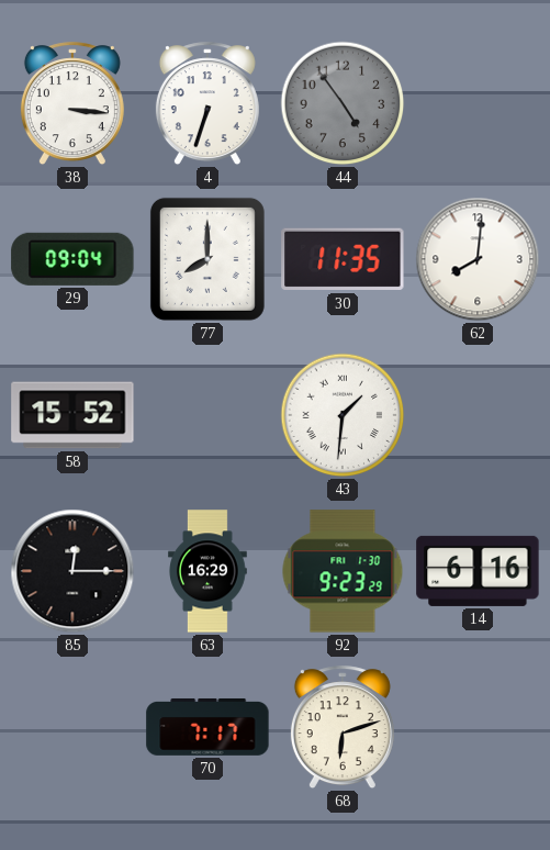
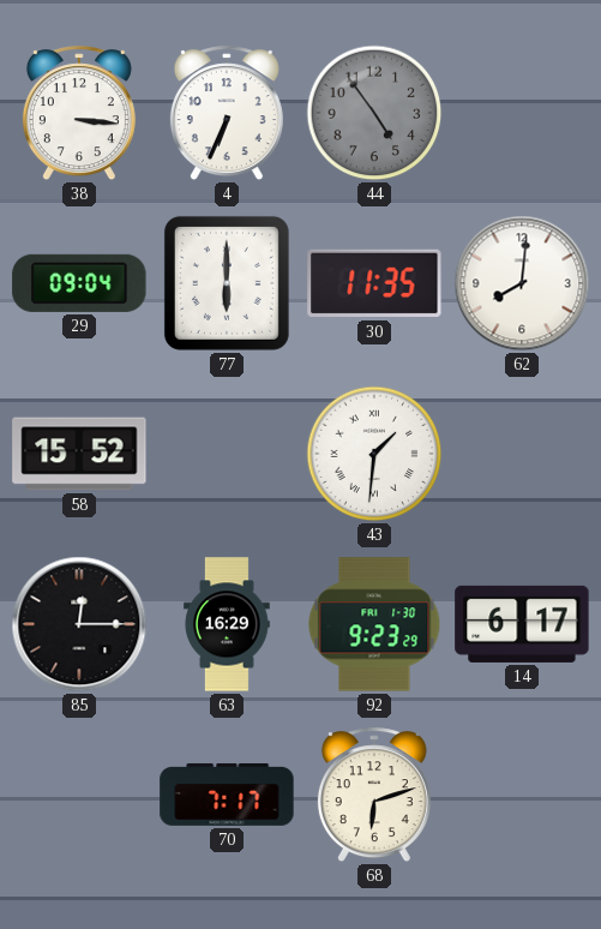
4: 6:33 -> 6:34
77: 8:00 -> 6:00
14: 6:16 -> 6:17
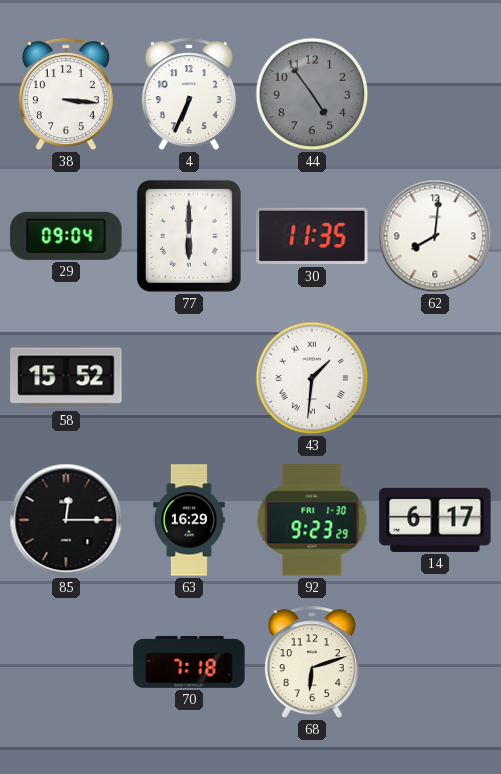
70: 7:17 -> 7:18
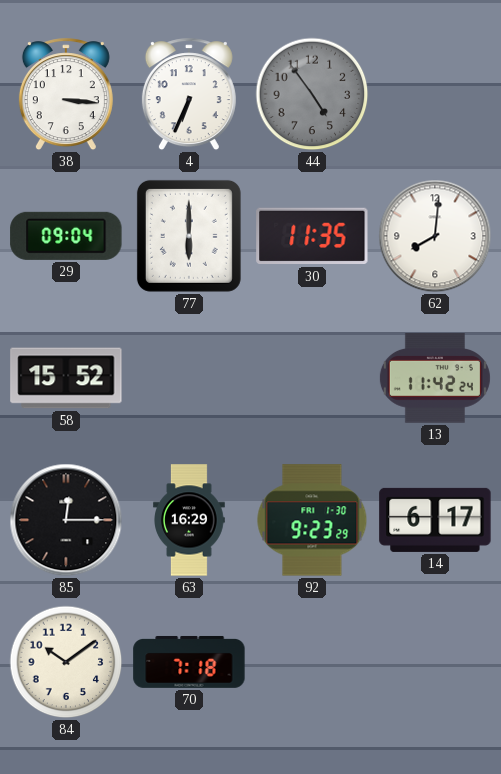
43: 1:31 -> none
13: none -> 11:42
84: none -> 10:09
68: 6:12 -> none
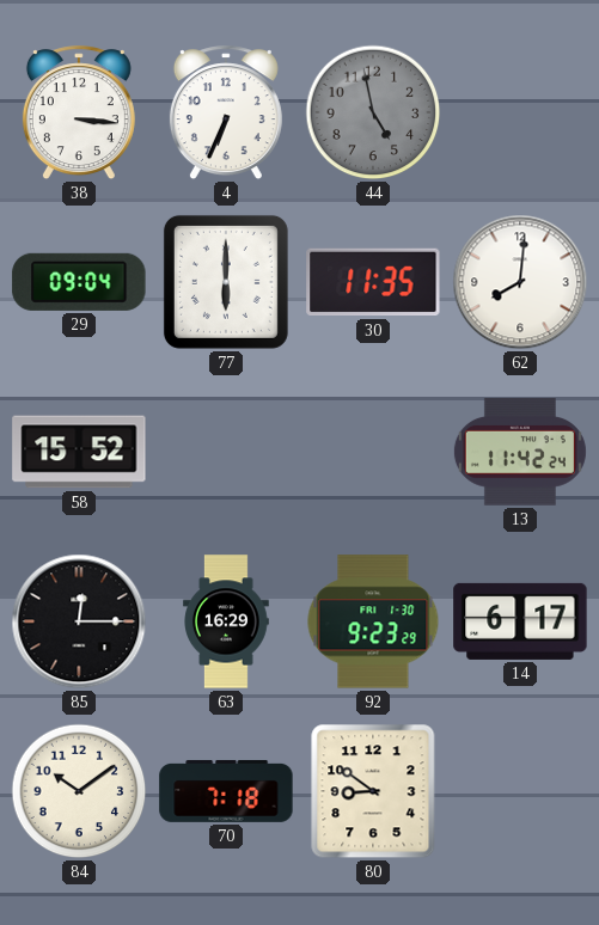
44: 4:54 -> 4:58
80: none -> 8:51
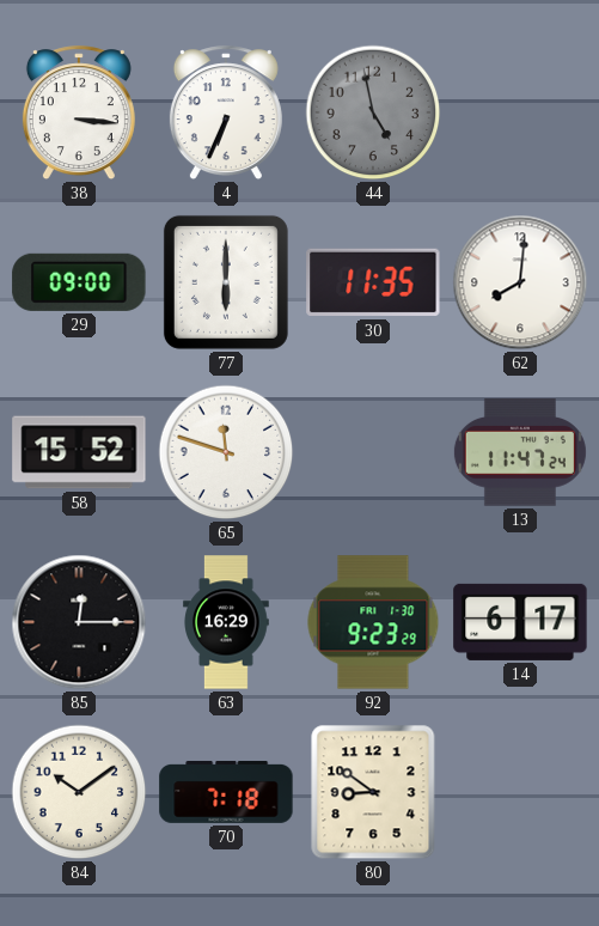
29: 09:04 -> 09:00
65: none -> 11:48
13: 11:42 -> 11:47
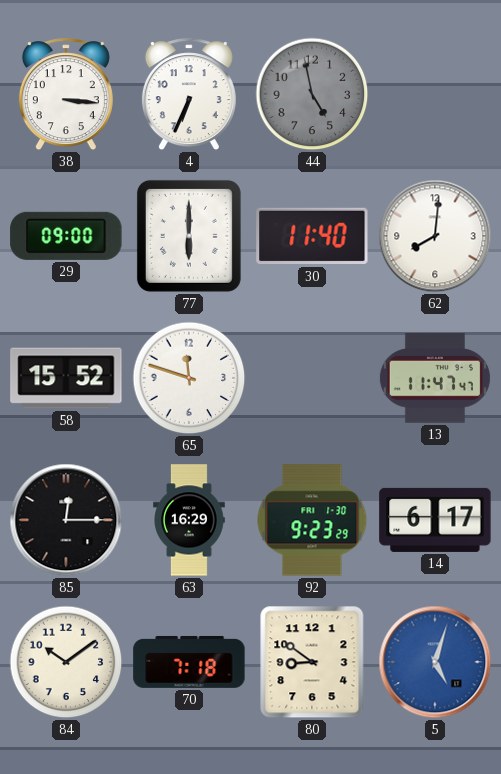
30: 11:35 -> 11:40
13: 11:47:24 -> 11:47:47
5: none -> 5:03
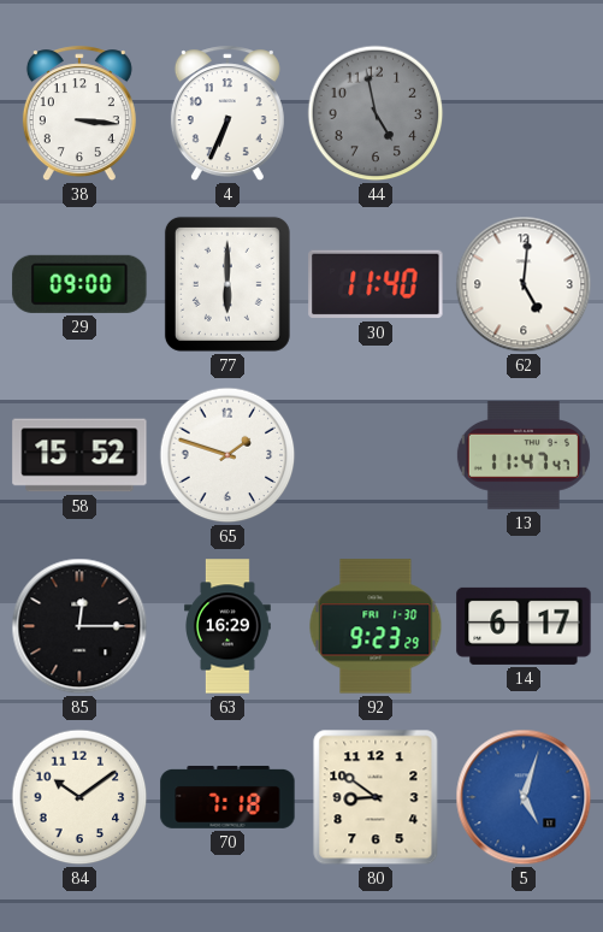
62: 8:01 -> 5:01
65: 11:48 -> 1:48
